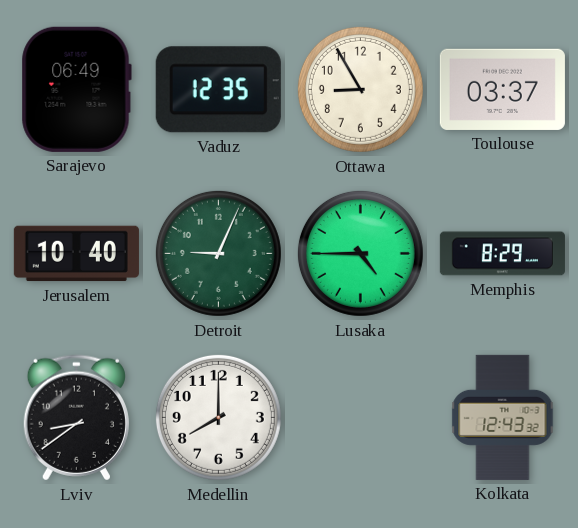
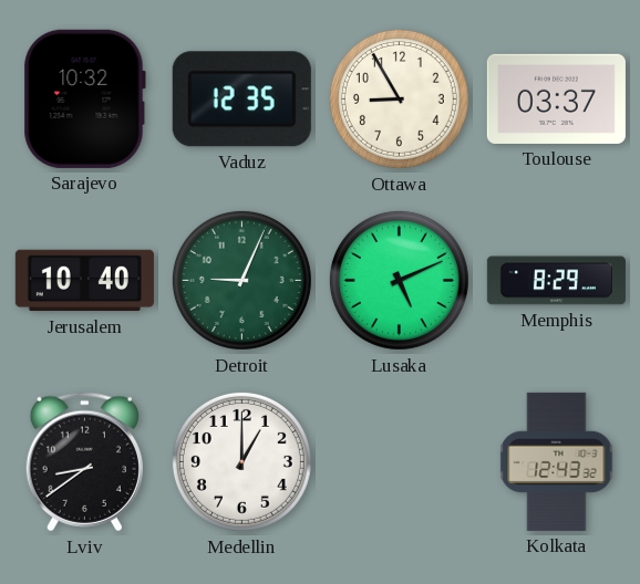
Sarajevo: 06:49 -> 10:32
Lusaka: 4:45 -> 5:11
Medellin: 8:00 -> 1:00
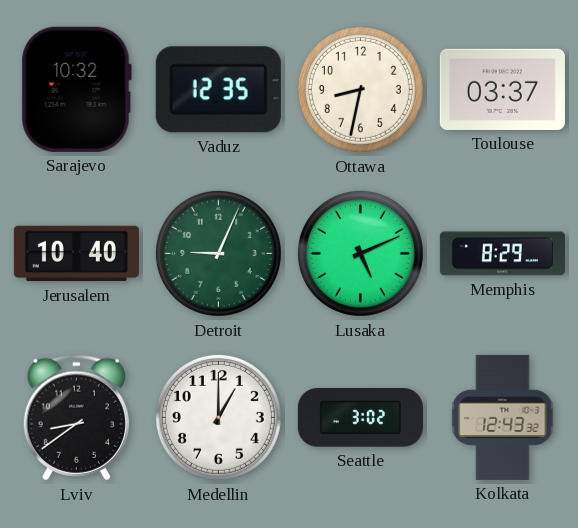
Ottawa: 8:55 -> 8:32
Seattle: none -> 3:02
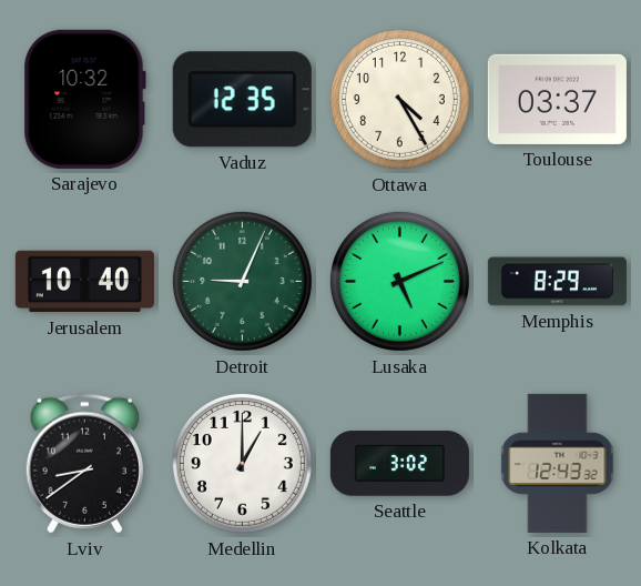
Ottawa: 8:32 -> 4:25
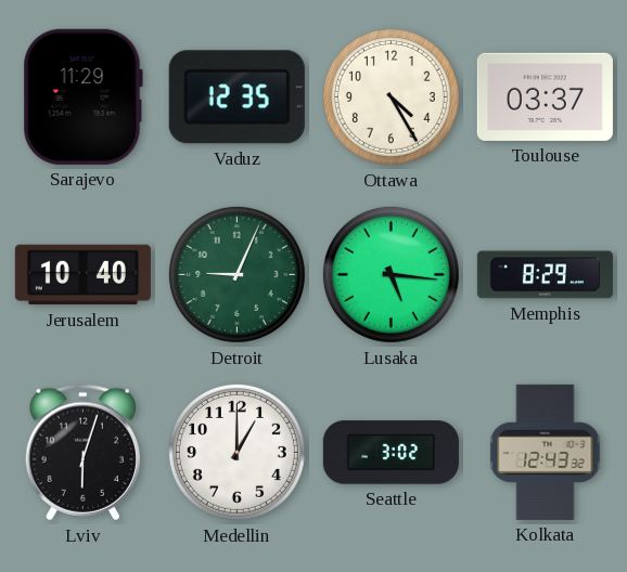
Sarajevo: 10:32 -> 11:29
Lusaka: 5:11 -> 5:16
Lviv: 8:39 -> 6:03
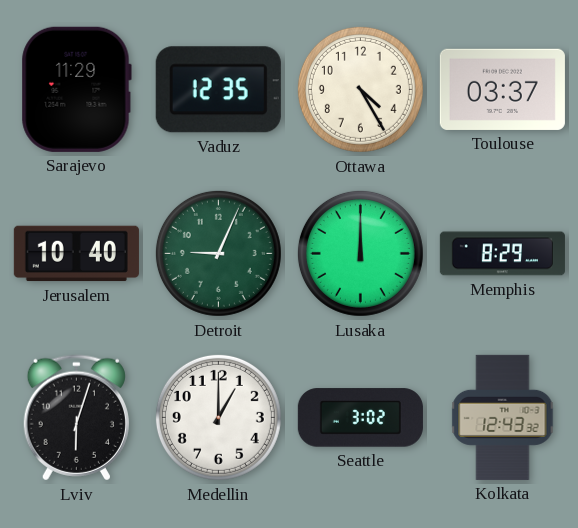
Lusaka: 5:16 -> 12:00
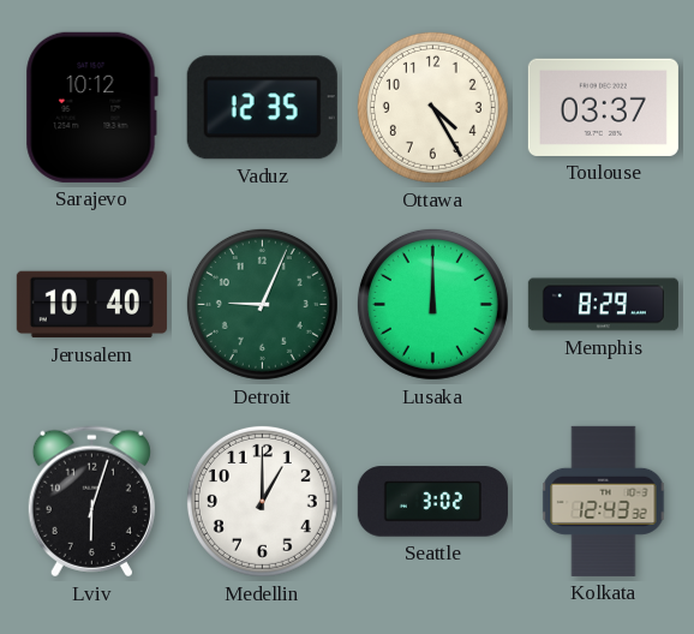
Sarajevo: 11:29 -> 10:12
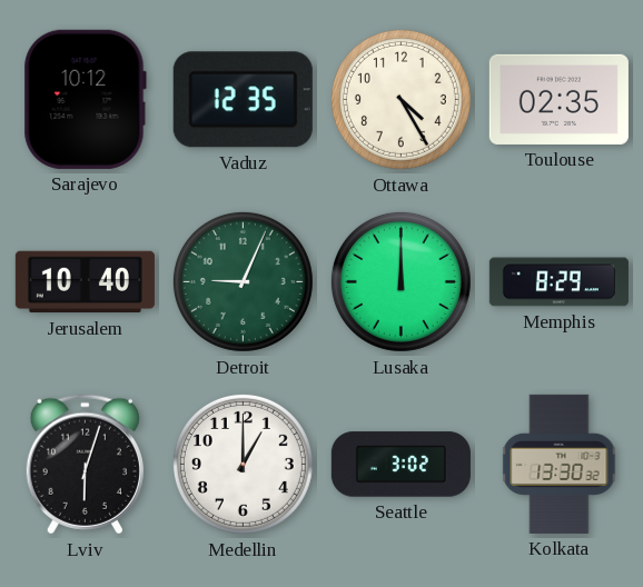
Toulouse: 03:37 -> 02:35
Kolkata: 12:43 -> 13:30
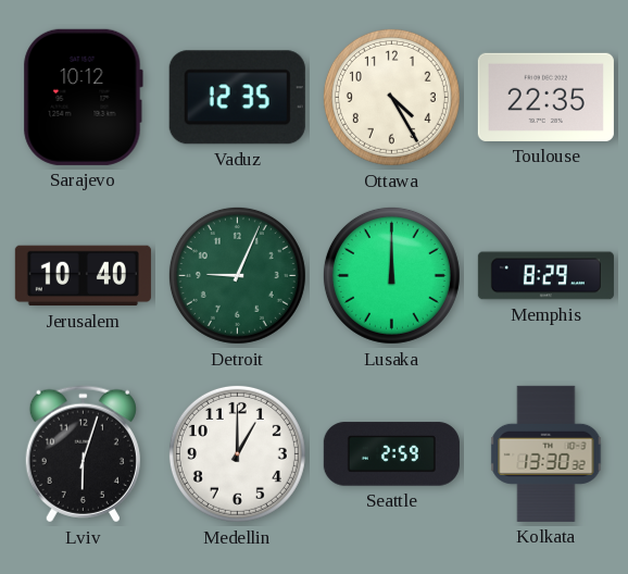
Toulouse: 02:35 -> 22:35
Seattle: 3:02 -> 2:59
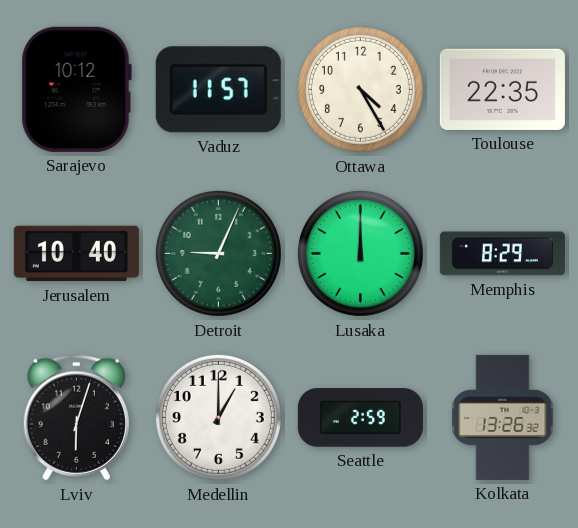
Vaduz: 12:35 -> 11:57
Kolkata: 13:30 -> 13:26
